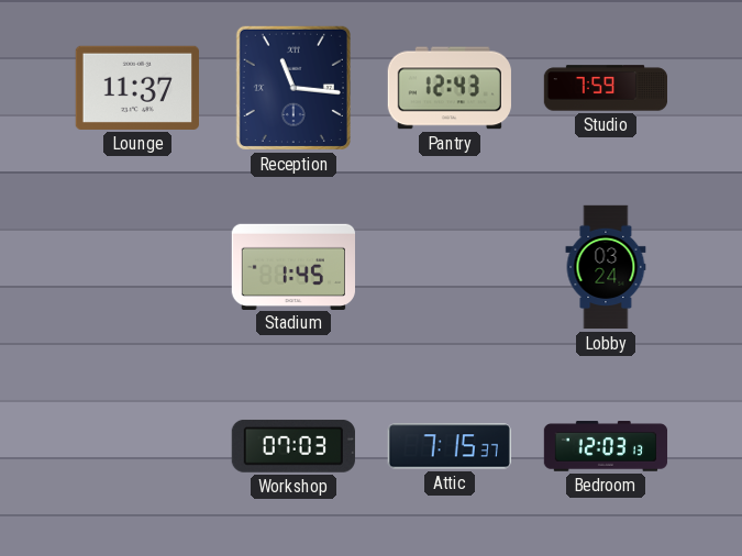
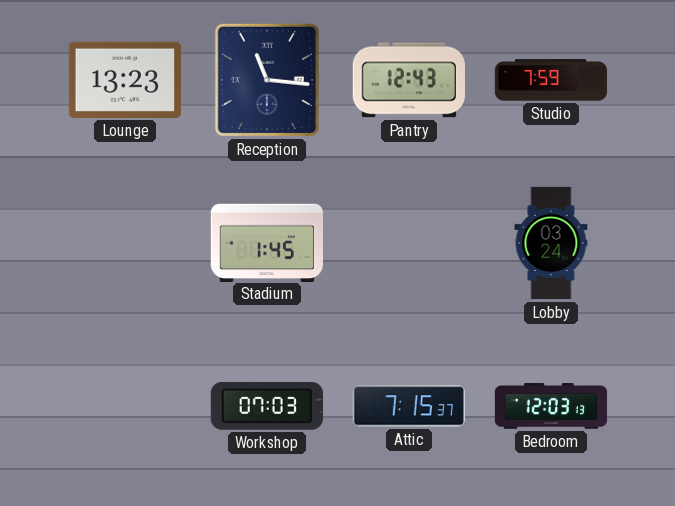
Lounge: 11:37 -> 13:23
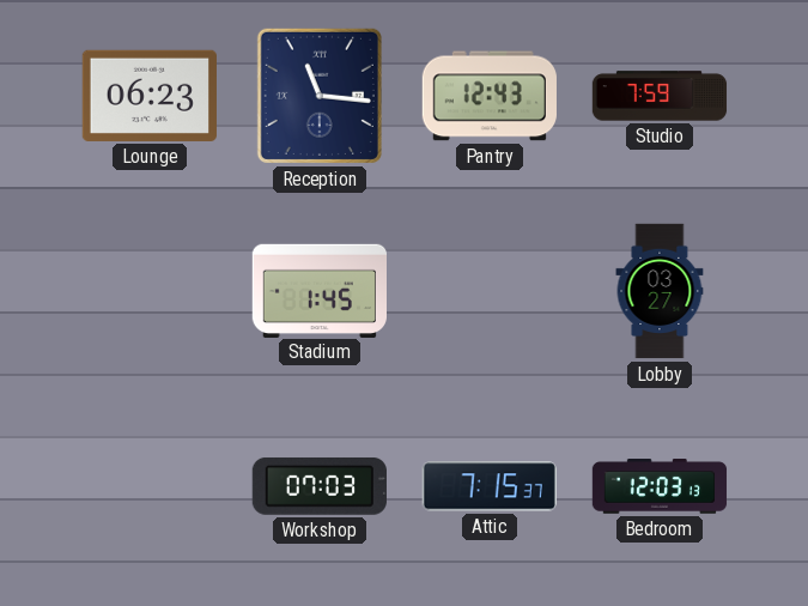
Lounge: 13:23 -> 06:23
Lobby: 03:24 -> 03:27
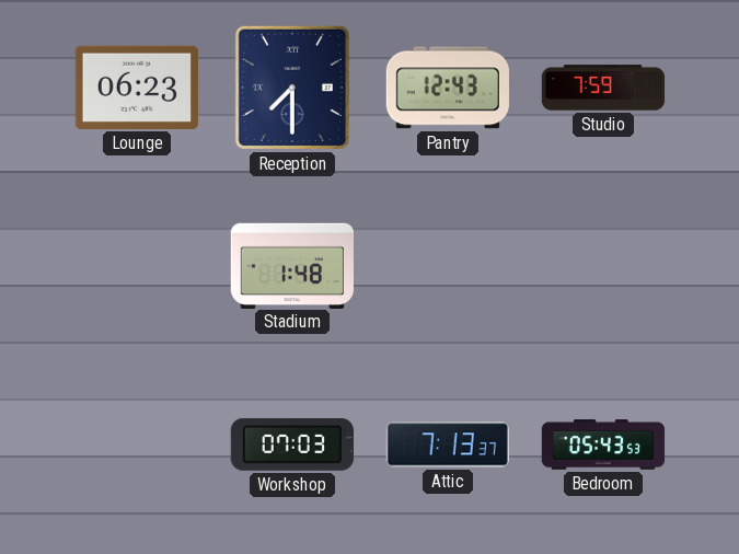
Reception: 11:16 -> 7:30
Stadium: 1:45 -> 1:48
Lobby: 03:27 -> none
Attic: 7:15 -> 7:13
Bedroom: 12:03 -> 05:43
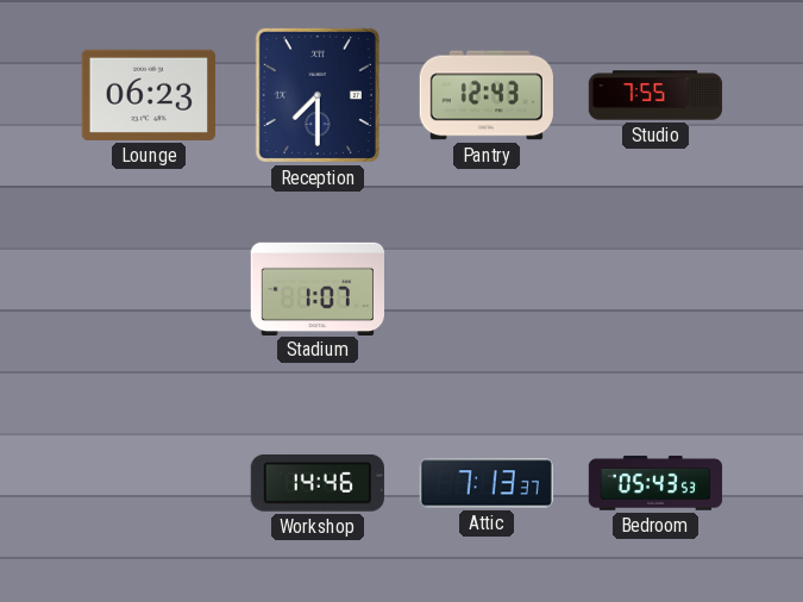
Studio: 7:59 -> 7:55
Stadium: 1:48 -> 1:07
Workshop: 07:03 -> 14:46
